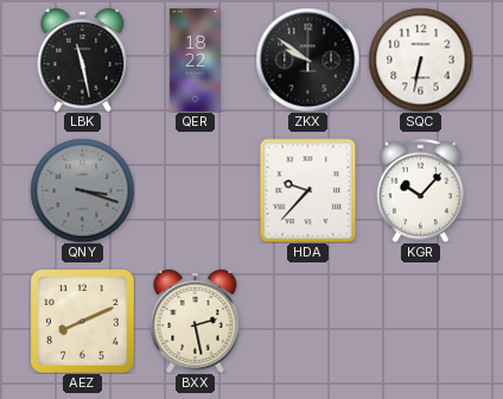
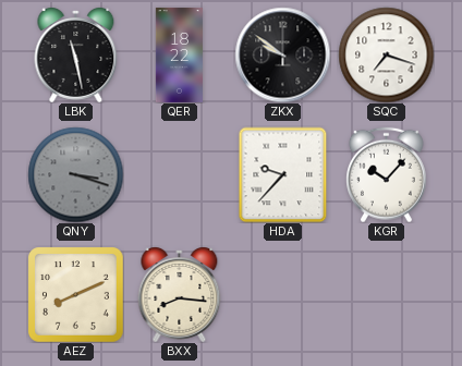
SQC: 6:32 -> 7:18
BXX: 2:28 -> 8:16
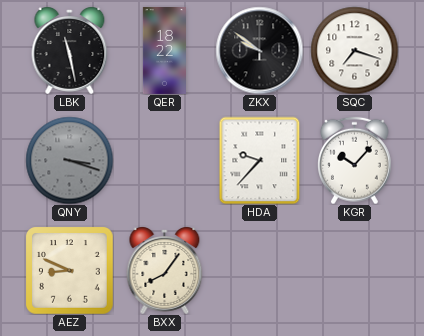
AEZ: 8:11 -> 8:49
BXX: 8:16 -> 8:06
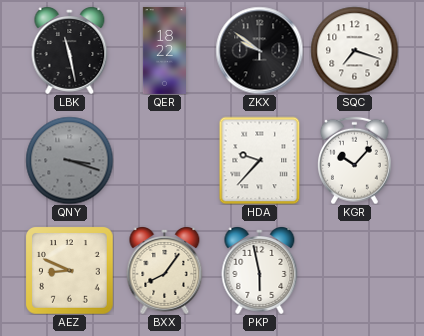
PKP: none -> 5:58
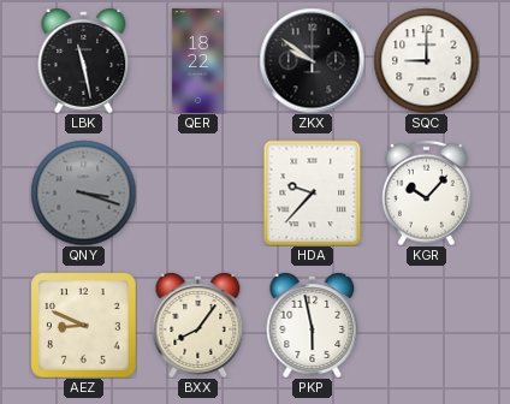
SQC: 7:18 -> 9:00
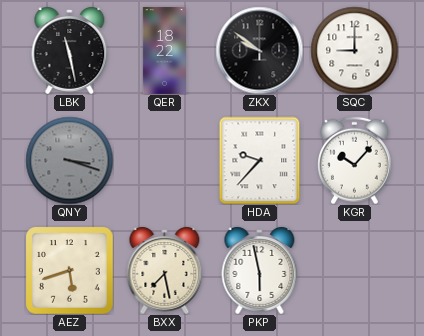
AEZ: 8:49 -> 5:42
BXX: 8:06 -> 7:28
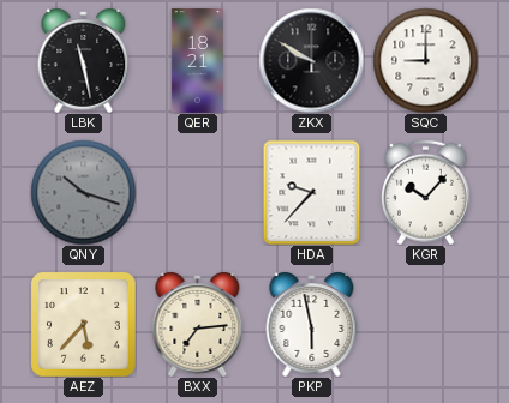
QER: 18:22 -> 18:21
ZKX: 9:51 -> 9:50
QNY: 3:18 -> 10:18
AEZ: 5:42 -> 5:37
BXX: 7:28 -> 7:14
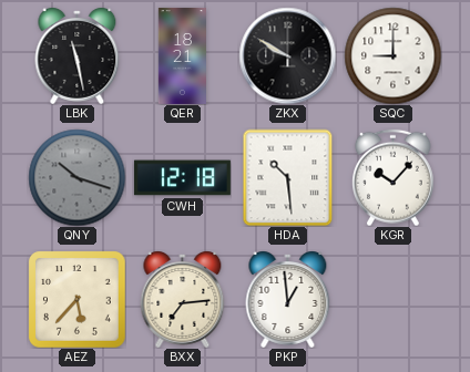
CWH: none -> 12:18
HDA: 9:37 -> 10:29
PKP: 5:58 -> 12:59
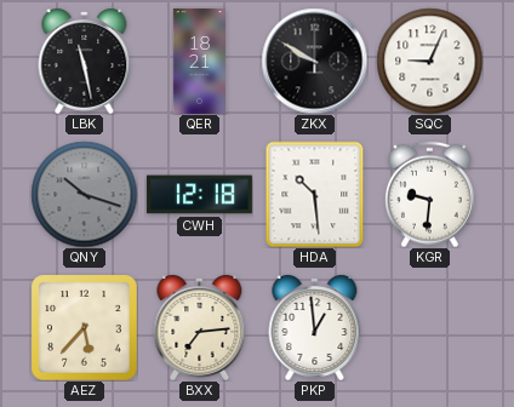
SQC: 9:00 -> 9:04
KGR: 10:07 -> 9:31
